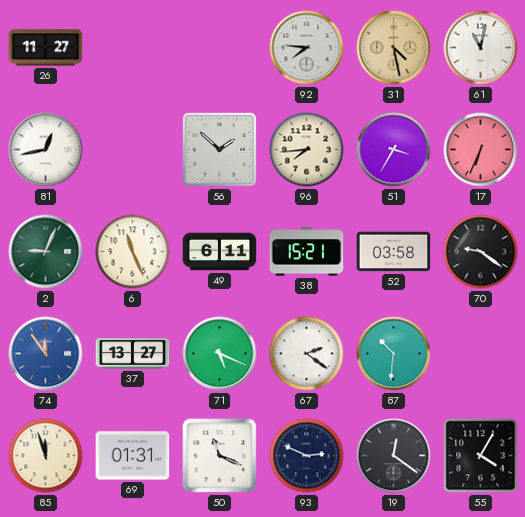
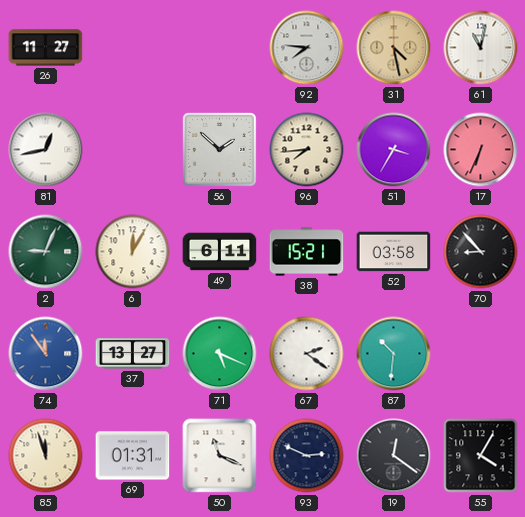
6: 11:26 -> 12:05
70: 9:21 -> 8:53
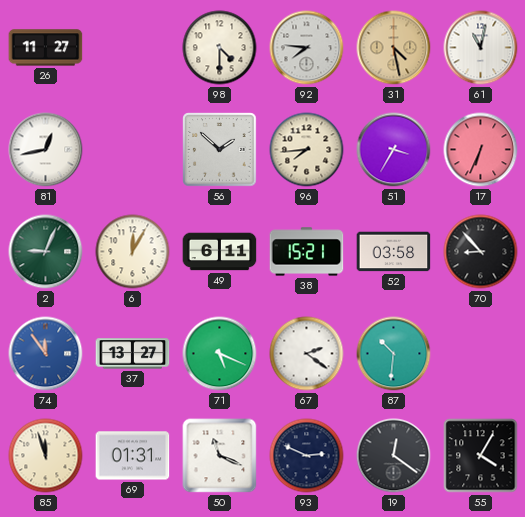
98: none -> 4:30
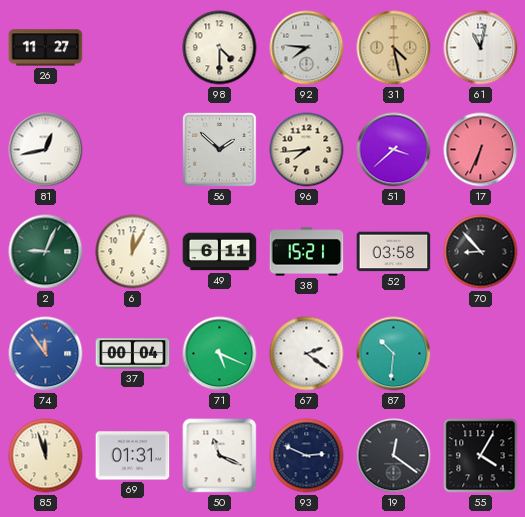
51: 3:35 -> 3:38
37: 13:27 -> 00:04
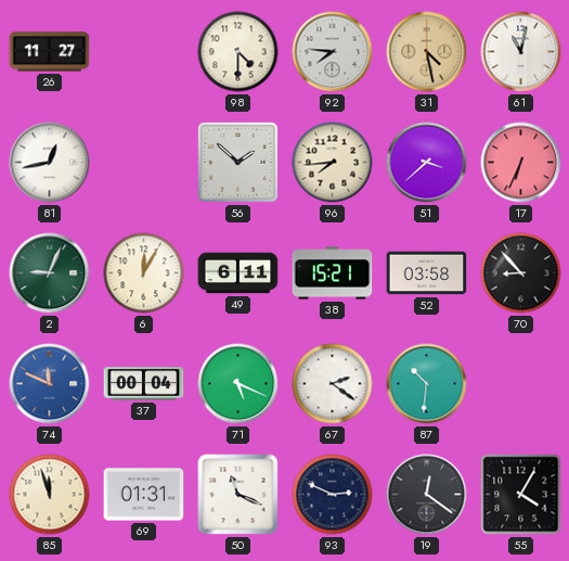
74: 11:54 -> 11:49
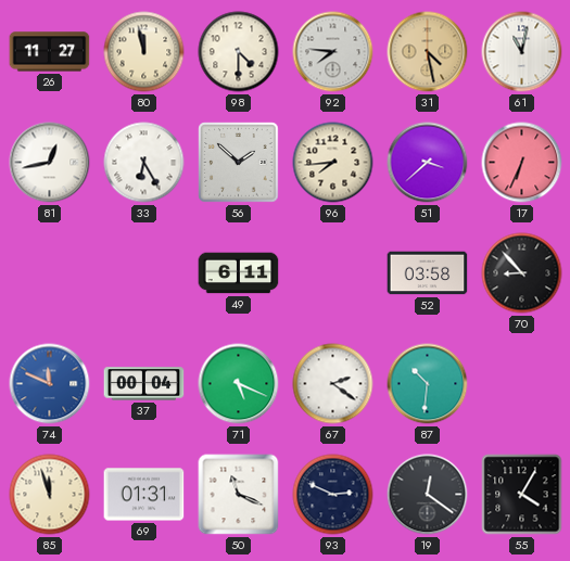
80: none -> 11:58
33: none -> 6:25
2: 9:04 -> none
6: 12:05 -> none
38: 15:21 -> none
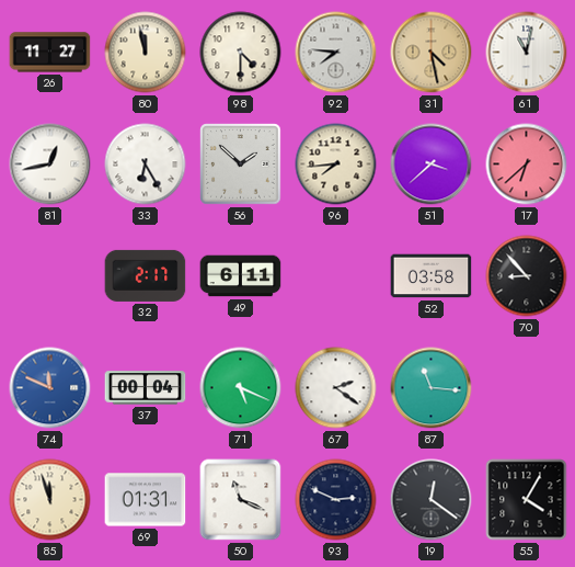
17: 6:34 -> 6:38
32: none -> 2:17
87: 10:31 -> 11:16
